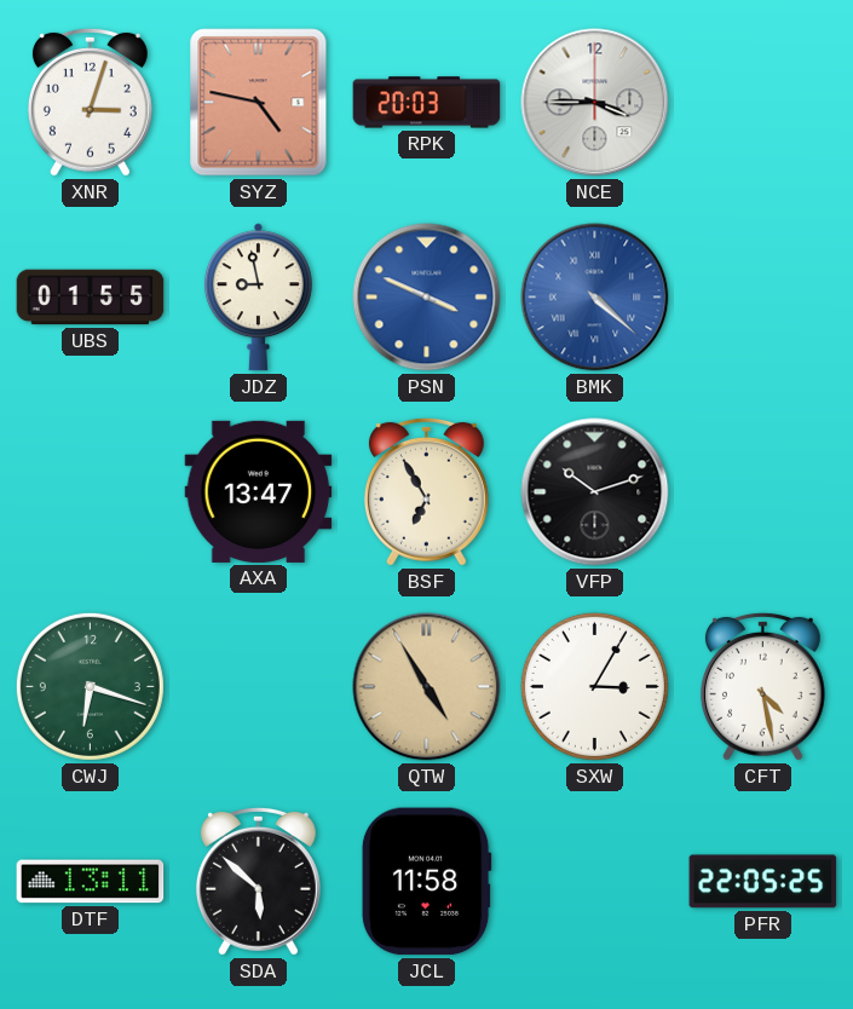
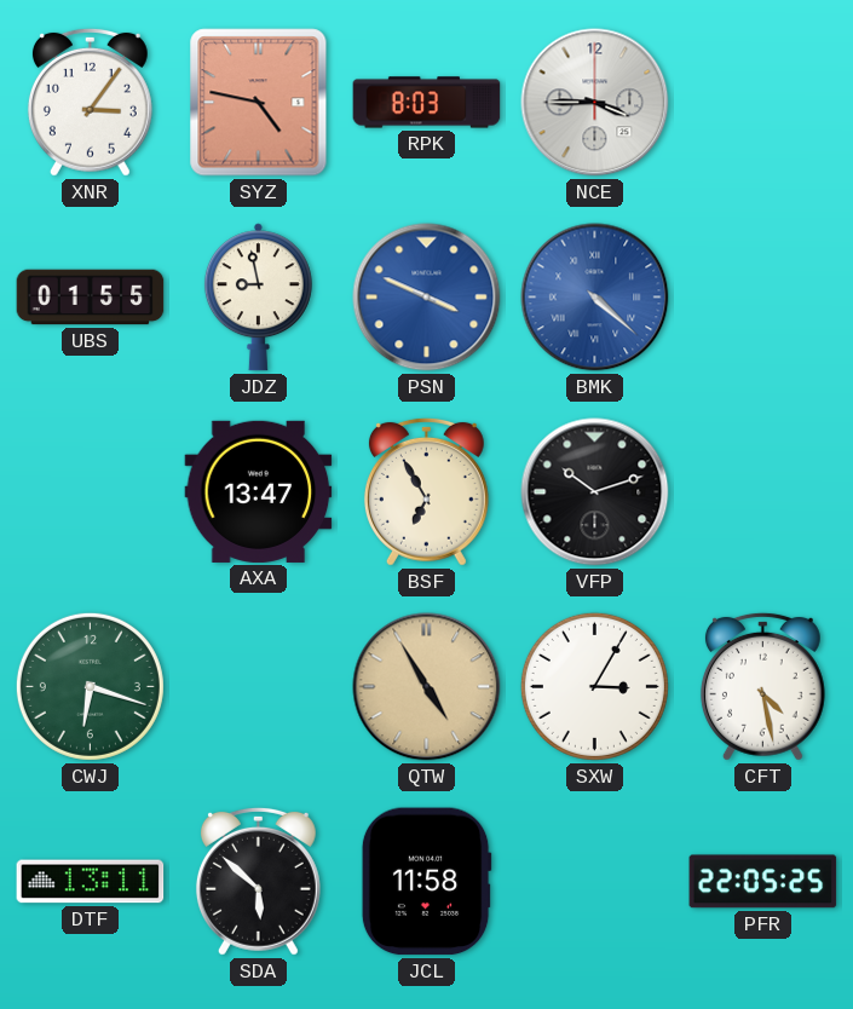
XNR: 3:03 -> 3:06
RPK: 20:03 -> 8:03
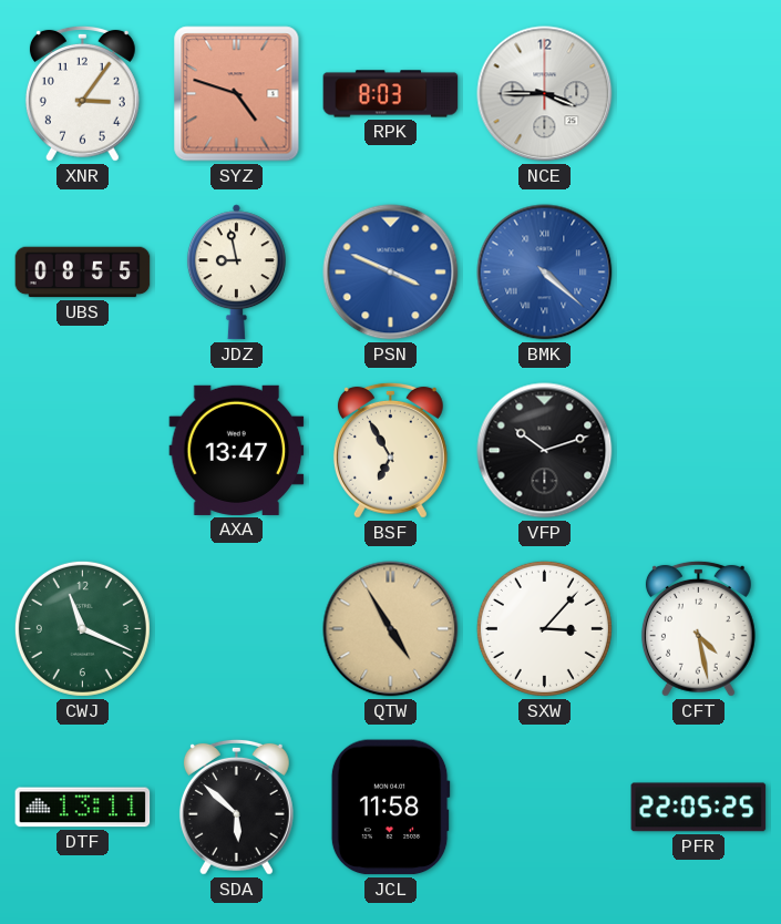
SYZ: 4:47 -> 4:48
UBS: 01:55 -> 08:55
CWJ: 6:18 -> 11:19
SXW: 3:05 -> 3:07
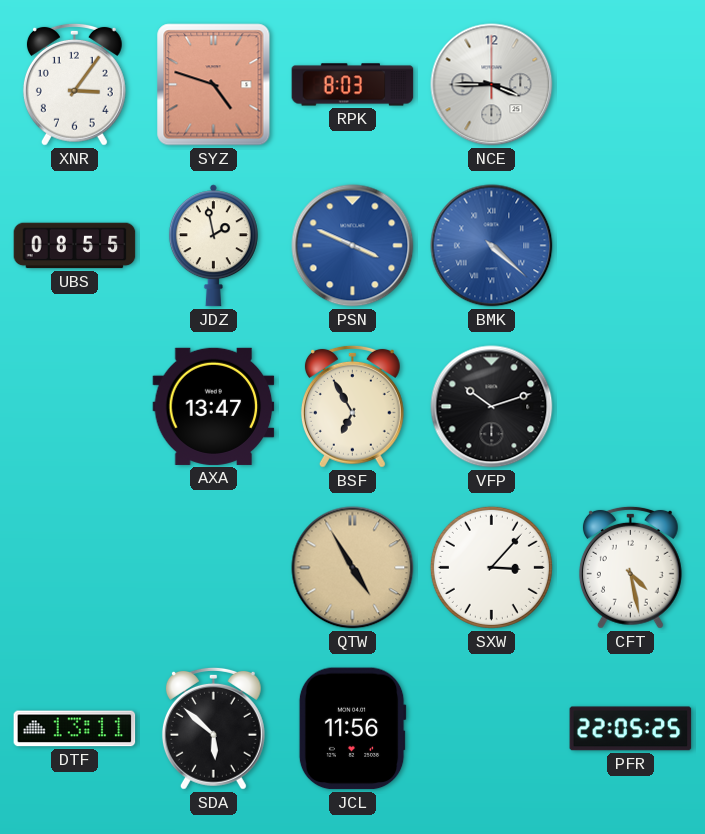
JDZ: 8:58 -> 1:58
CWJ: 11:19 -> none
JCL: 11:58 -> 11:56
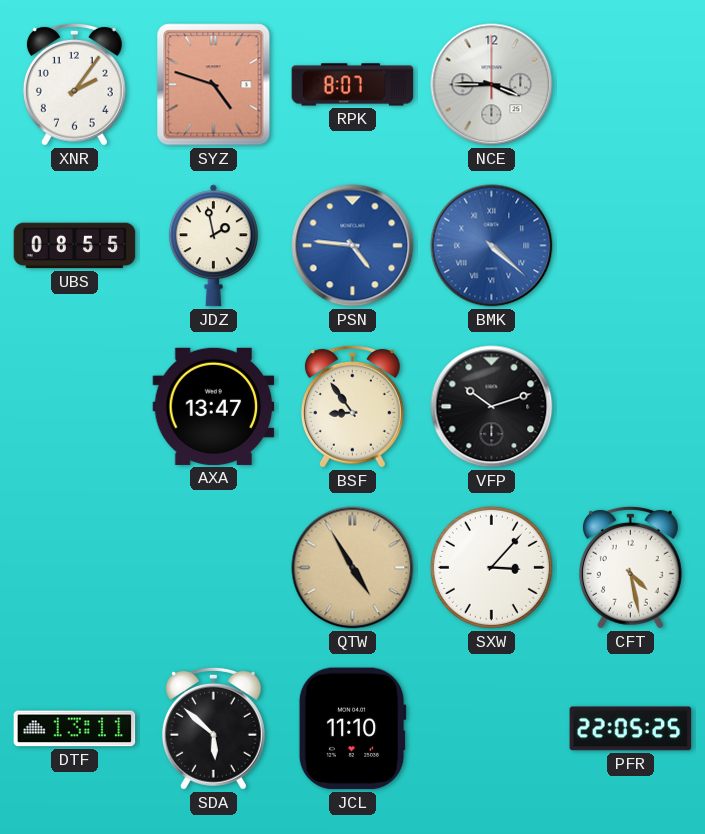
XNR: 3:06 -> 2:06
RPK: 8:03 -> 8:07
PSN: 3:49 -> 4:46
BSF: 6:55 -> 8:54
JCL: 11:56 -> 11:10
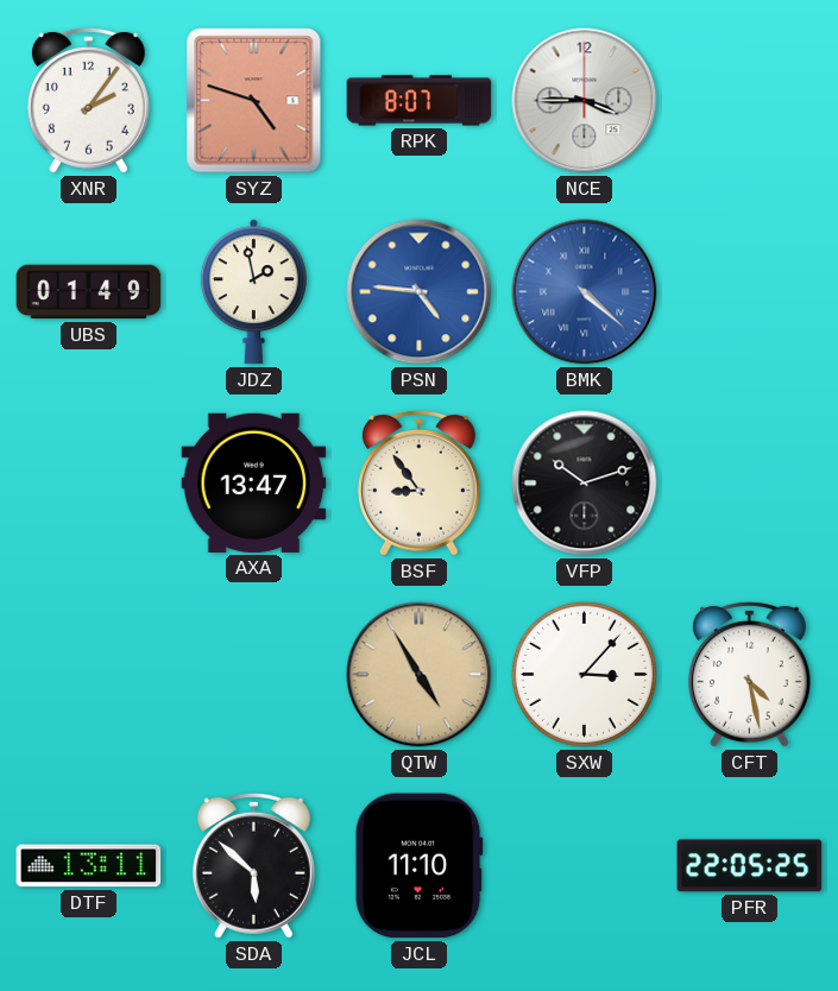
UBS: 08:55 -> 01:49
